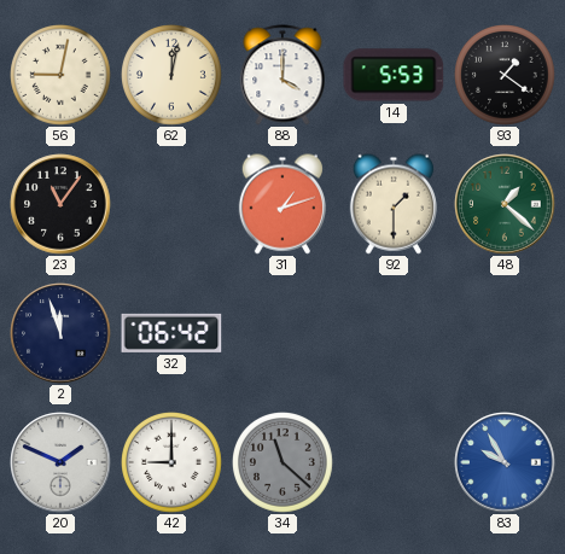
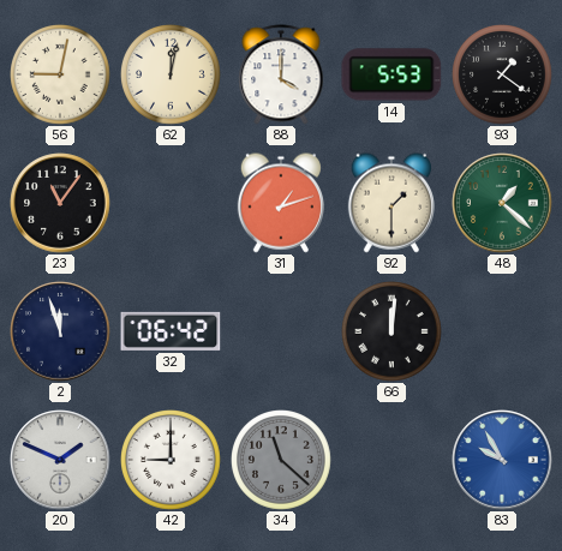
66: none -> 12:01
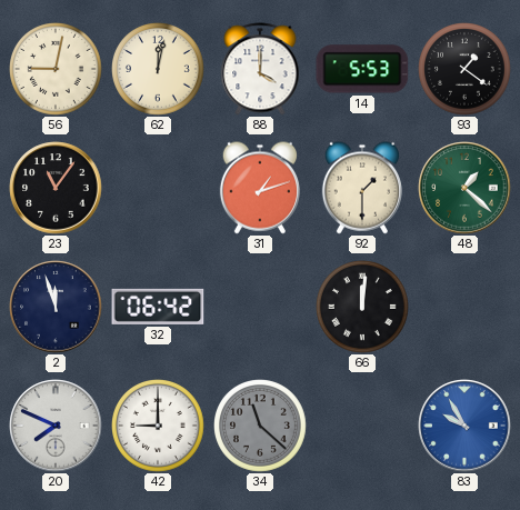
20: 1:49 -> 7:49
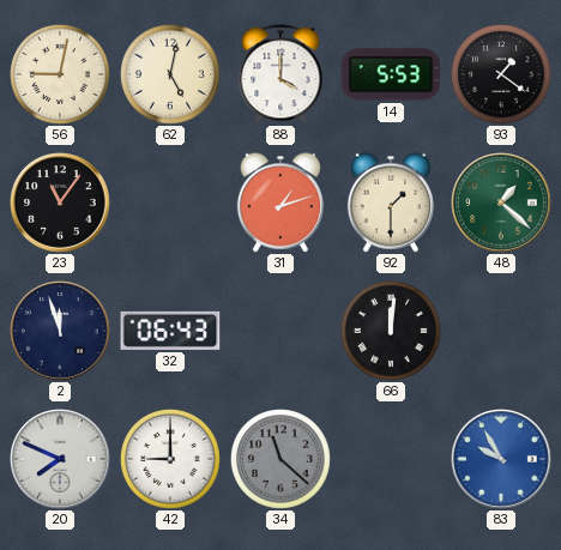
62: 12:02 -> 5:02
32: 06:42 -> 06:43
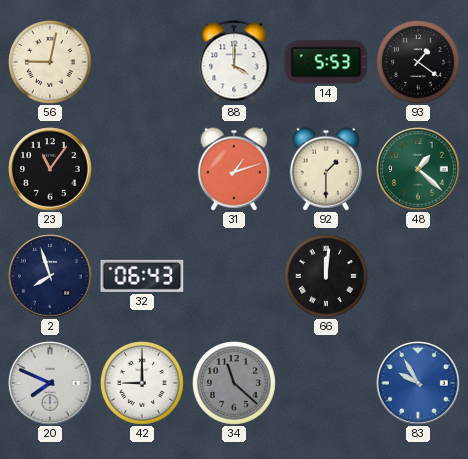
62: 5:02 -> none
2: 11:57 -> 7:57
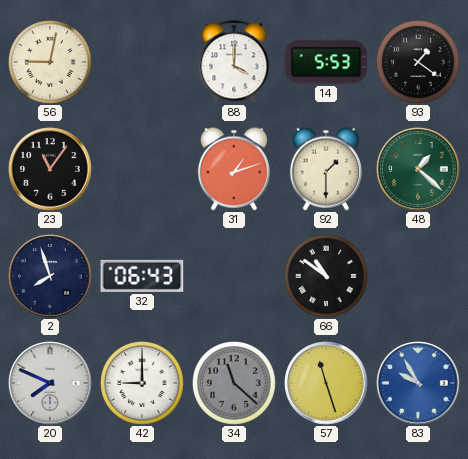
66: 12:01 -> 10:51
57: none -> 11:27
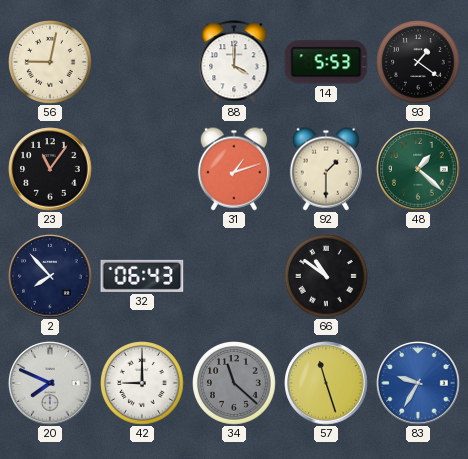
2: 7:57 -> 7:53
83: 9:55 -> 9:35
